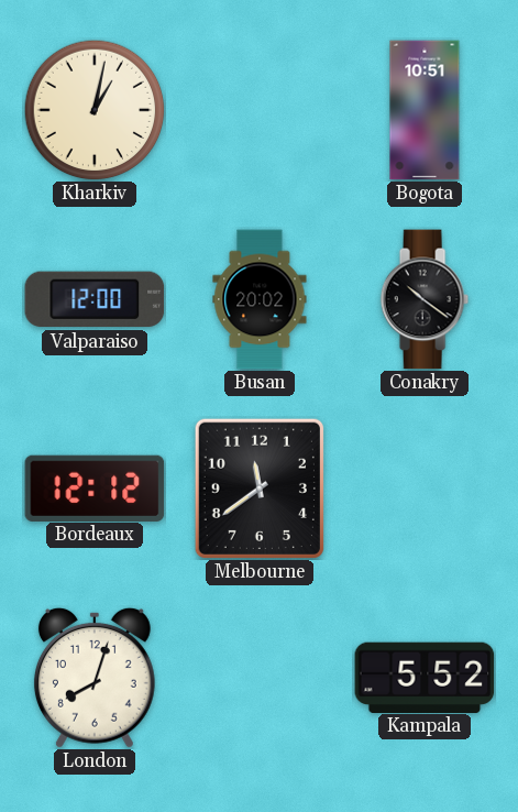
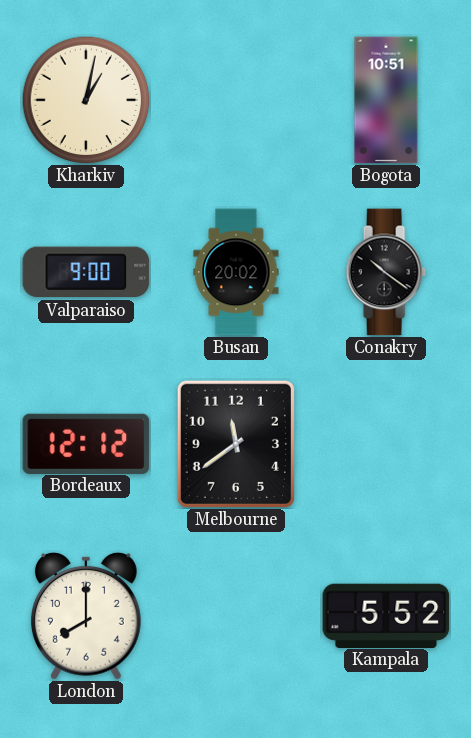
Valparaiso: 12:00 -> 9:00
London: 8:03 -> 8:00
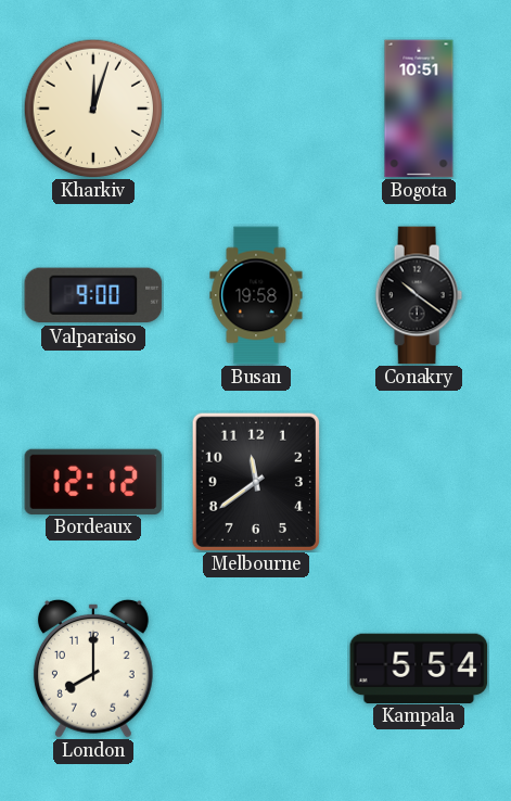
Kharkiv: 1:02 -> 12:03
Busan: 20:02 -> 19:58
Kampala: 5:52 -> 5:54
